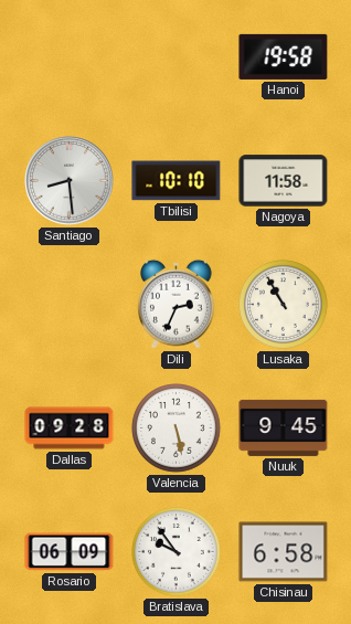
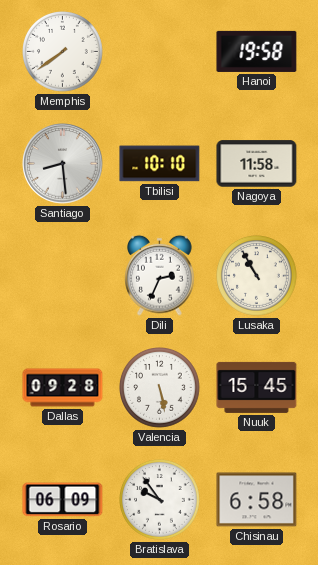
Memphis: none -> 7:39
Nuuk: 9:45 -> 15:45
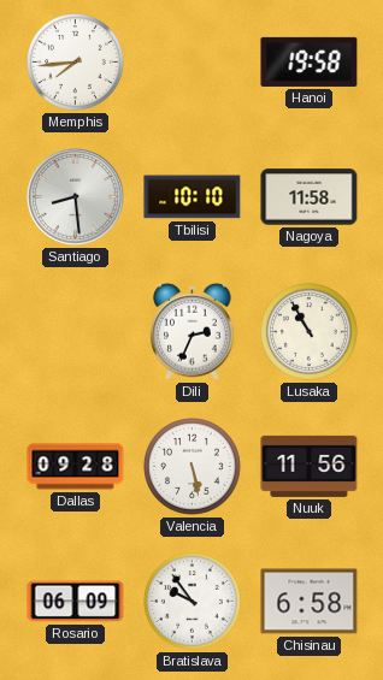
Memphis: 7:39 -> 7:44
Nuuk: 15:45 -> 11:56
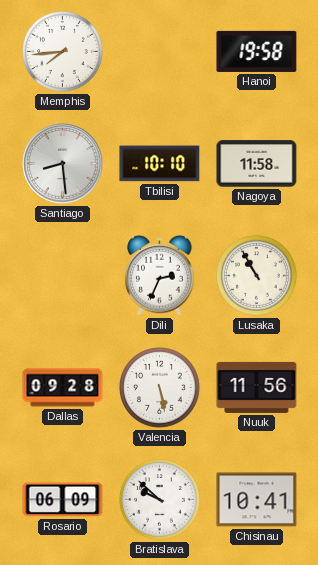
Bratislava: 9:54 -> 9:52
Chisinau: 6:58 -> 10:41
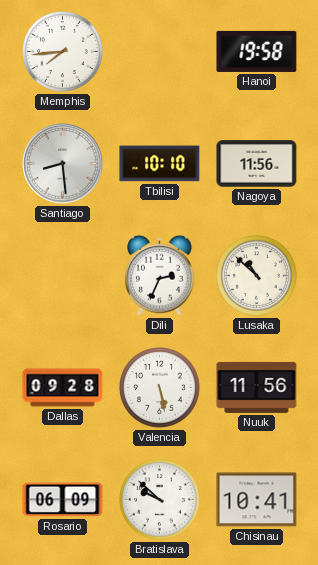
Nagoya: 11:58 -> 11:56
Lusaka: 10:55 -> 10:52
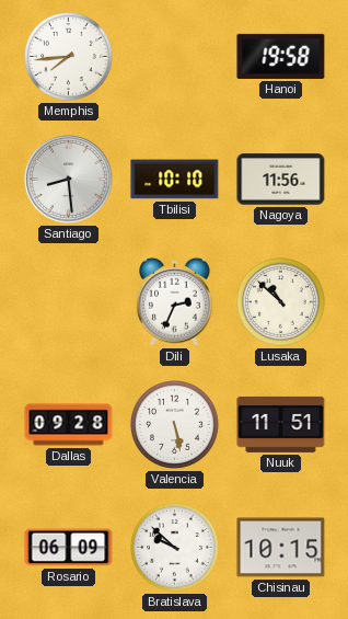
Nuuk: 11:56 -> 11:51
Chisinau: 10:41 -> 10:15
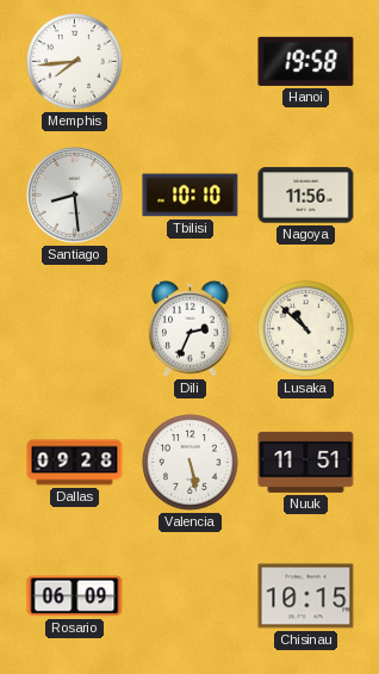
Bratislava: 9:52 -> none
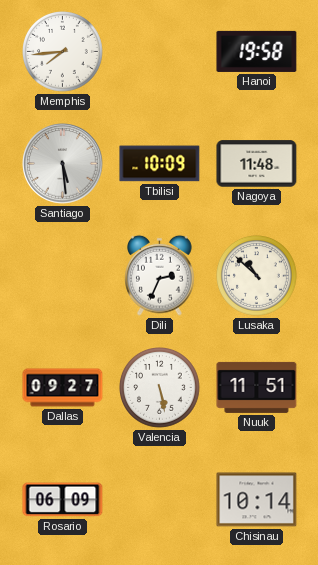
Santiago: 8:29 -> 5:29
Tbilisi: 10:10 -> 10:09
Nagoya: 11:56 -> 11:48
Dallas: 09:28 -> 09:27
Chisinau: 10:15 -> 10:14
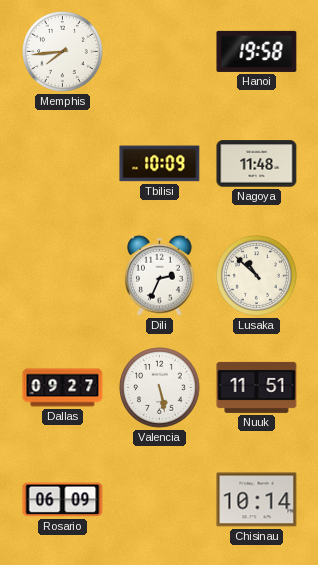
Santiago: 5:29 -> none
